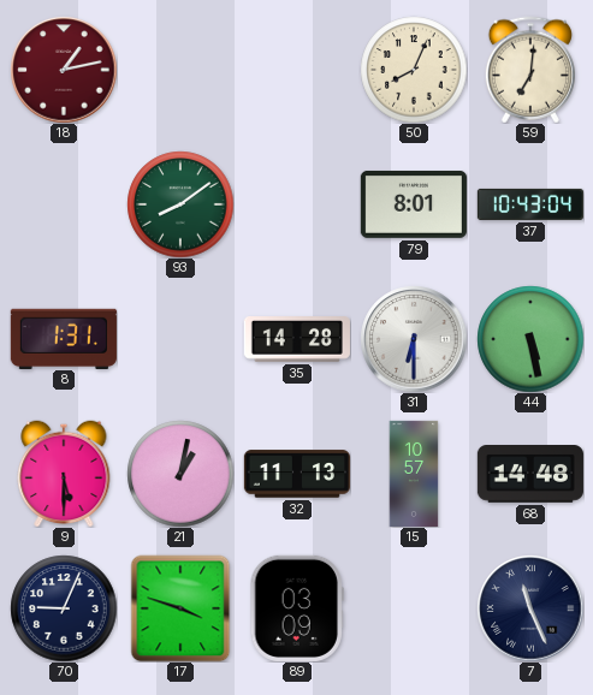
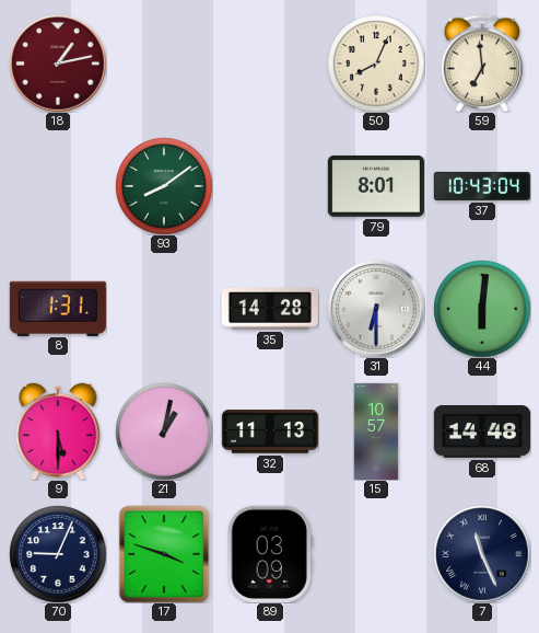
59: 7:01 -> 6:59
44: 5:28 -> 6:01
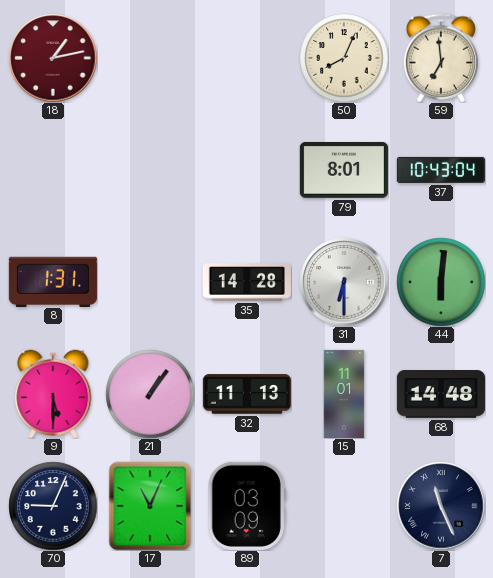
93: 8:09 -> none
21: 1:02 -> 1:06
15: 10:57 -> 11:01
17: 3:48 -> 11:04
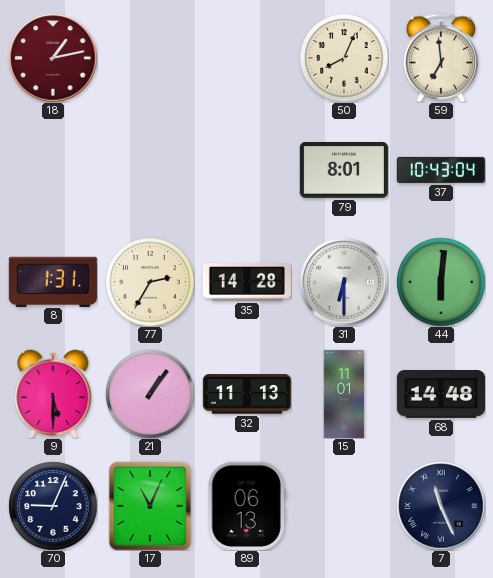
77: none -> 2:35
89: 03:09 -> 06:13
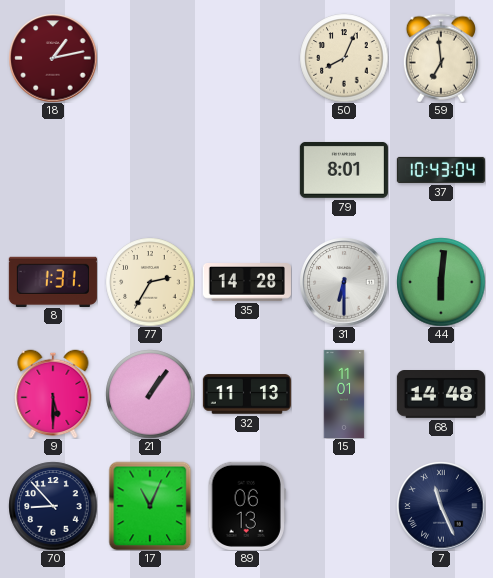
70: 9:04 -> 8:53
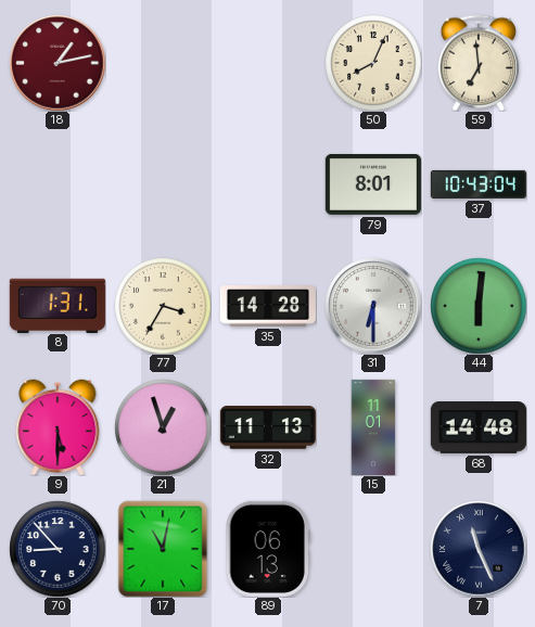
77: 2:35 -> 3:35
21: 1:06 -> 12:57
17: 11:04 -> 11:02
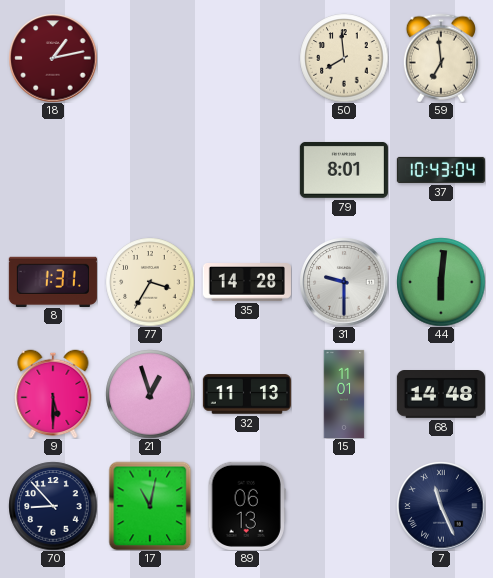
50: 8:04 -> 7:59
31: 6:30 -> 9:30
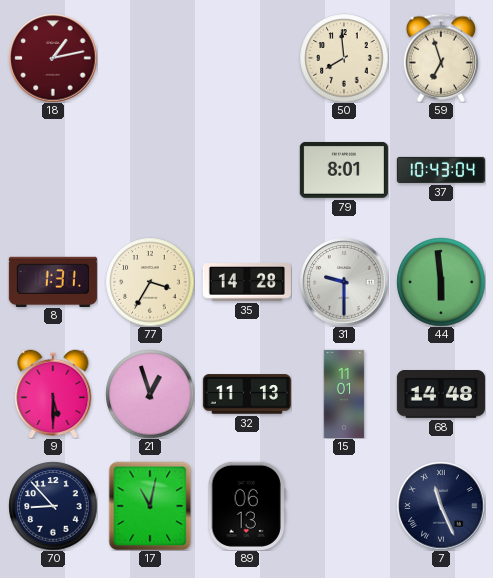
59: 6:59 -> 6:57
44: 6:01 -> 5:59
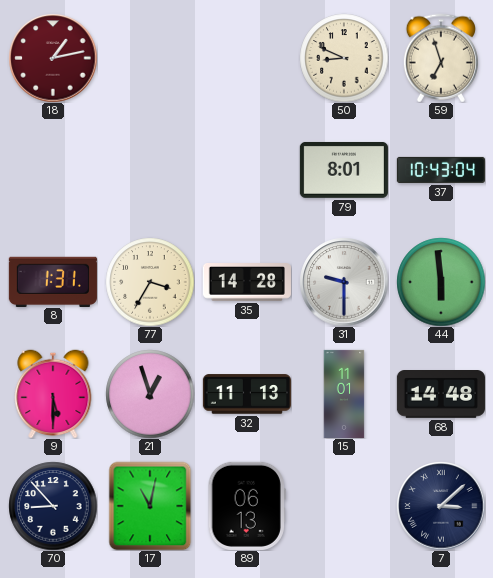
50: 7:59 -> 8:49
7: 11:26 -> 3:08
